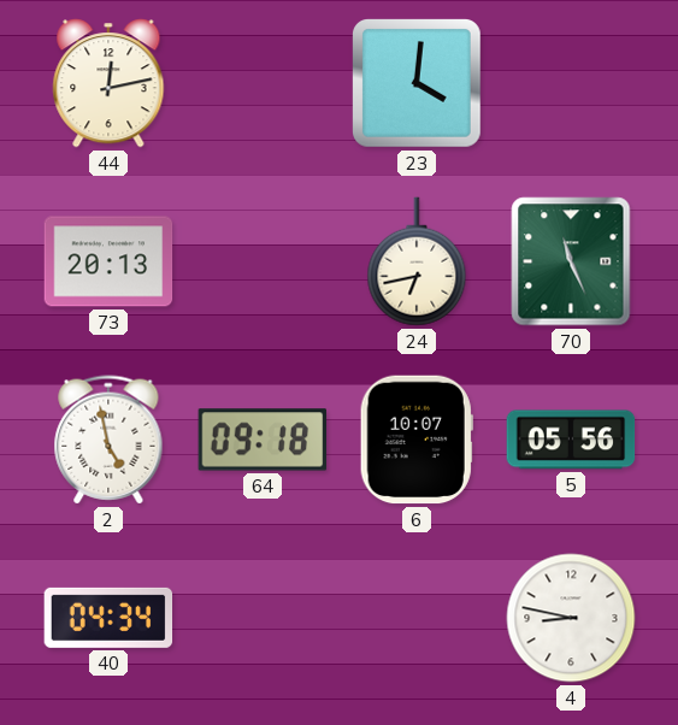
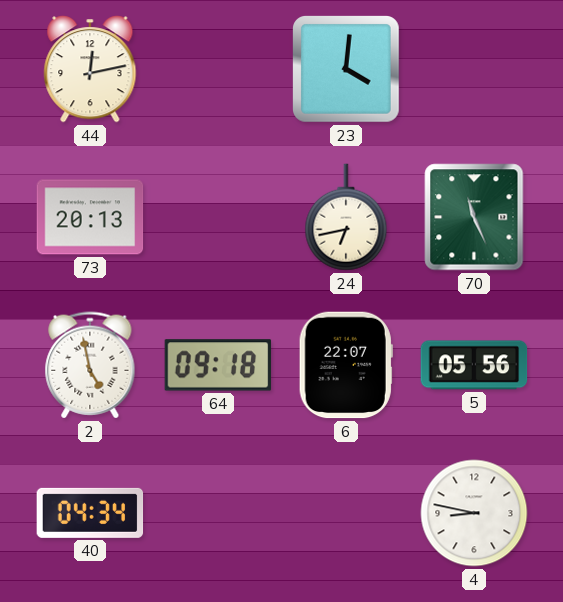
6: 10:07 -> 22:07
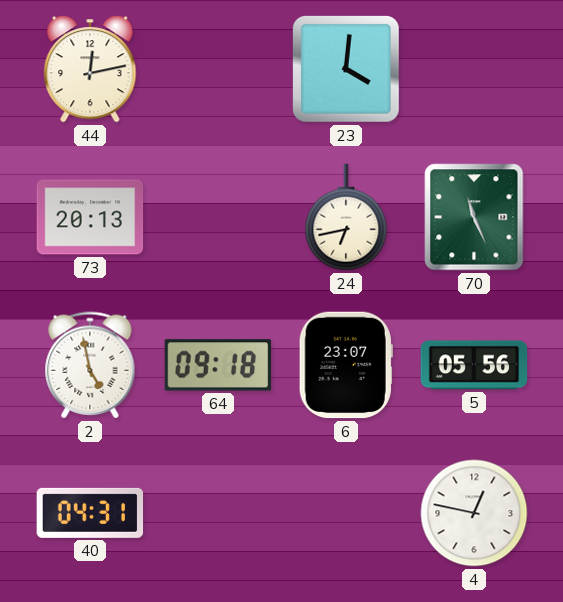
6: 22:07 -> 23:07
40: 04:34 -> 04:31
4: 8:47 -> 12:47
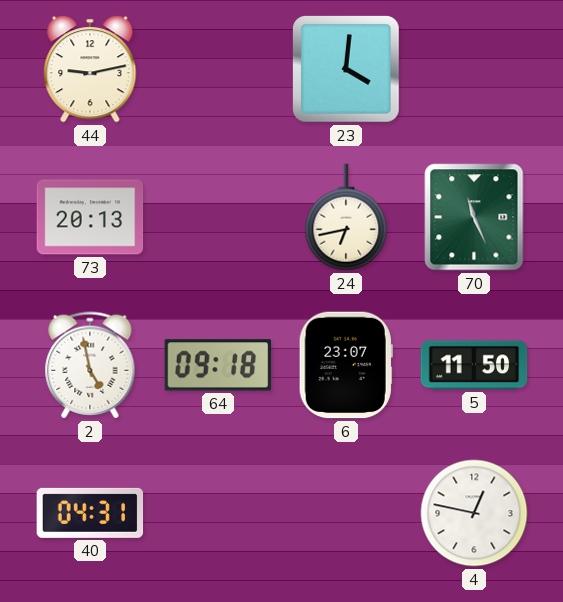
44: 12:13 -> 9:13
5: 05:56 -> 11:50
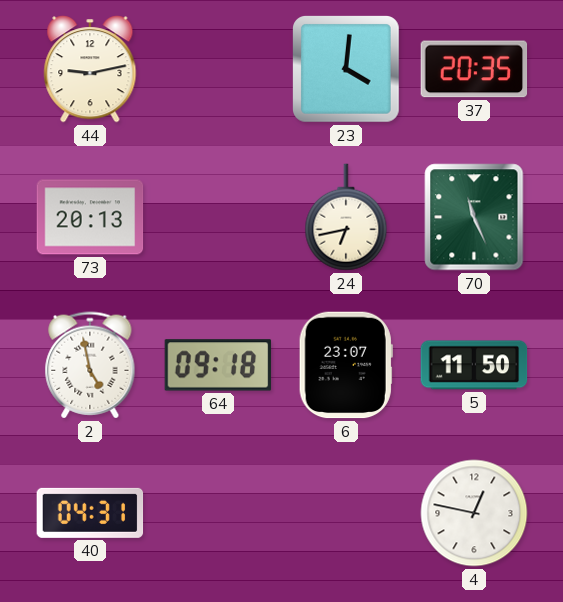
37: none -> 20:35
